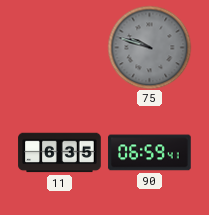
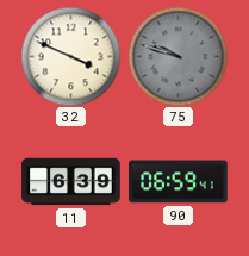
32: none -> 3:49
11: 6:35 -> 6:39
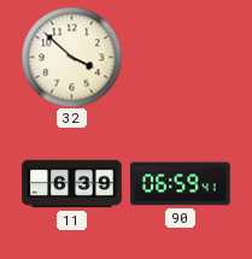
32: 3:49 -> 3:52
75: 9:48 -> none
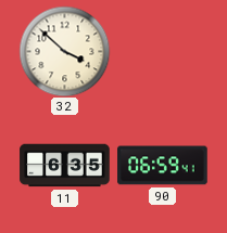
11: 6:39 -> 6:35
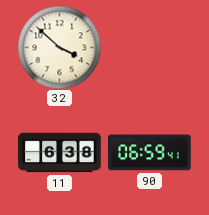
11: 6:35 -> 6:38
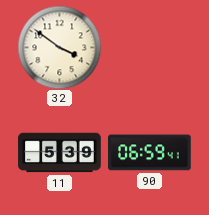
32: 3:52 -> 3:51
11: 6:38 -> 5:39
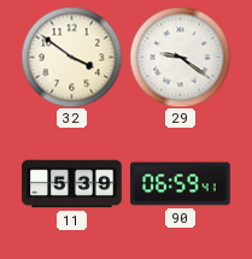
29: none -> 9:21
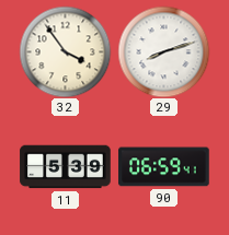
32: 3:51 -> 3:54
29: 9:21 -> 8:12
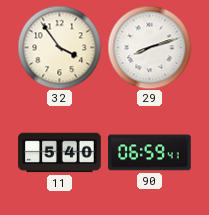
11: 5:39 -> 5:40
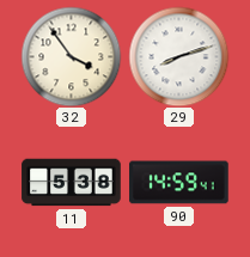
11: 5:40 -> 5:38
90: 06:59 -> 14:59
